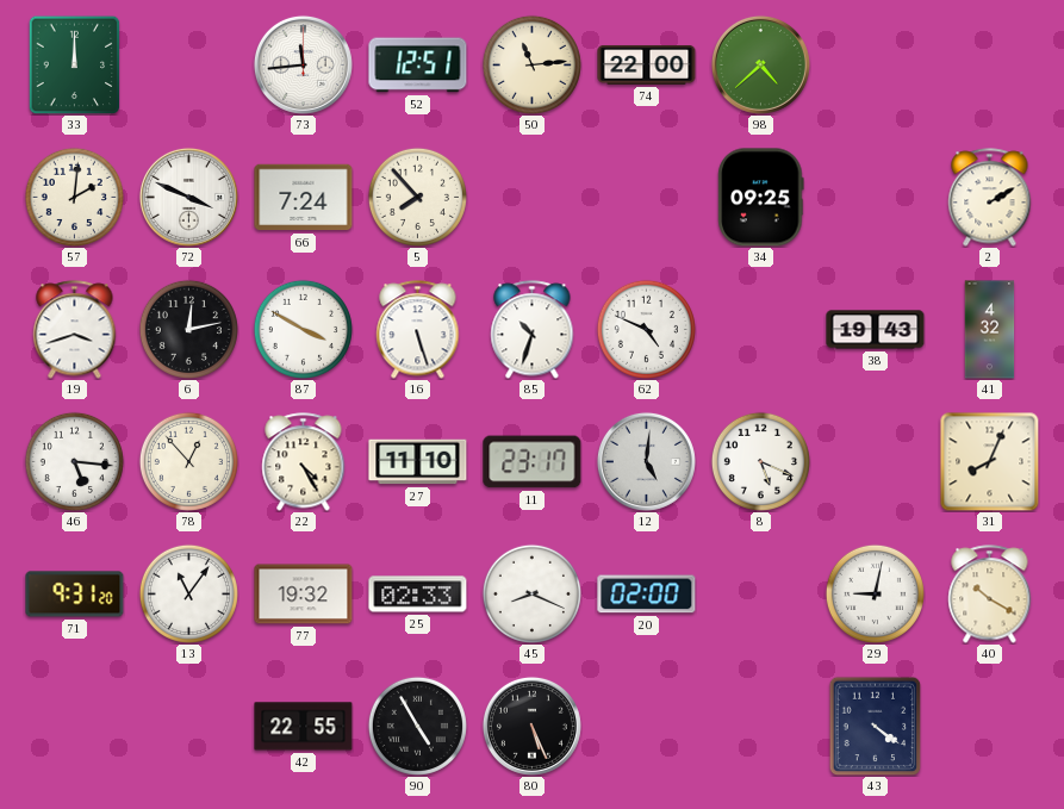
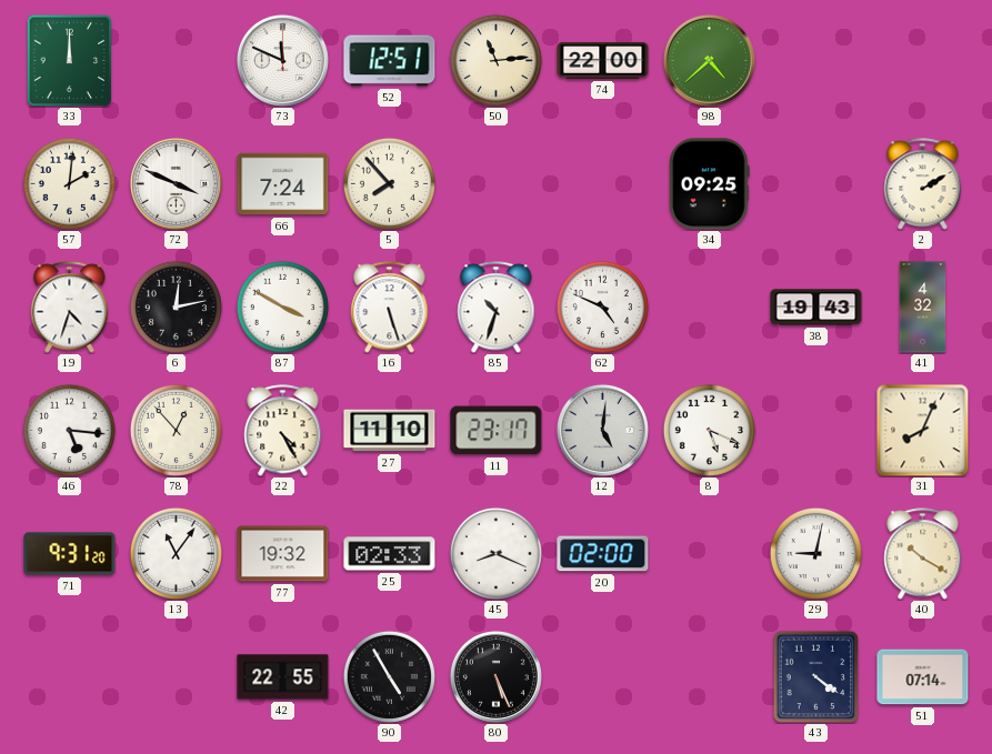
73: 11:44 -> 11:49
19: 3:42 -> 4:33
51: none -> 07:14
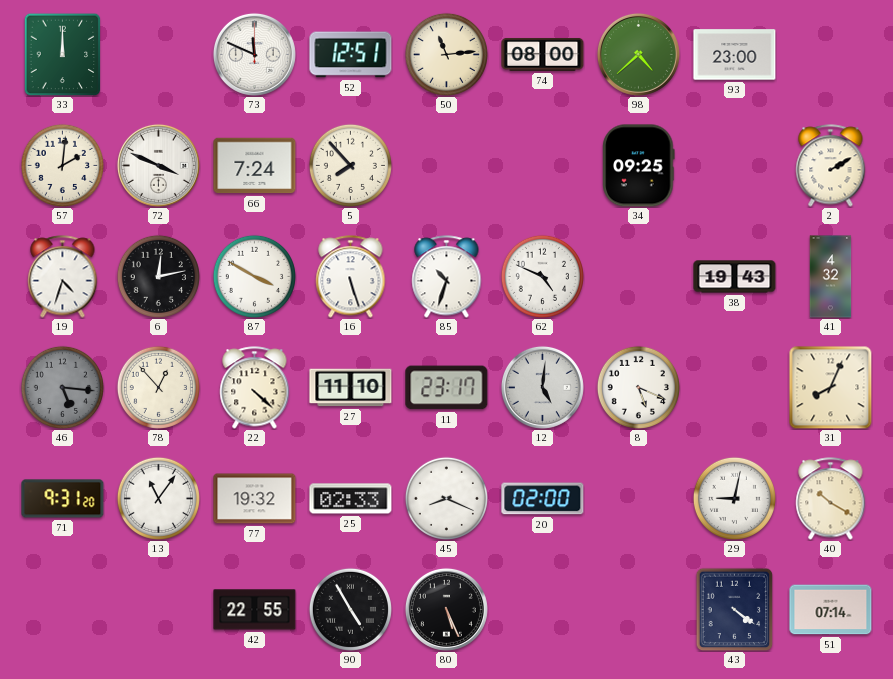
74: 22:00 -> 08:00
93: none -> 23:00
46 dial: white -> grey
22: 4:25 -> 4:22
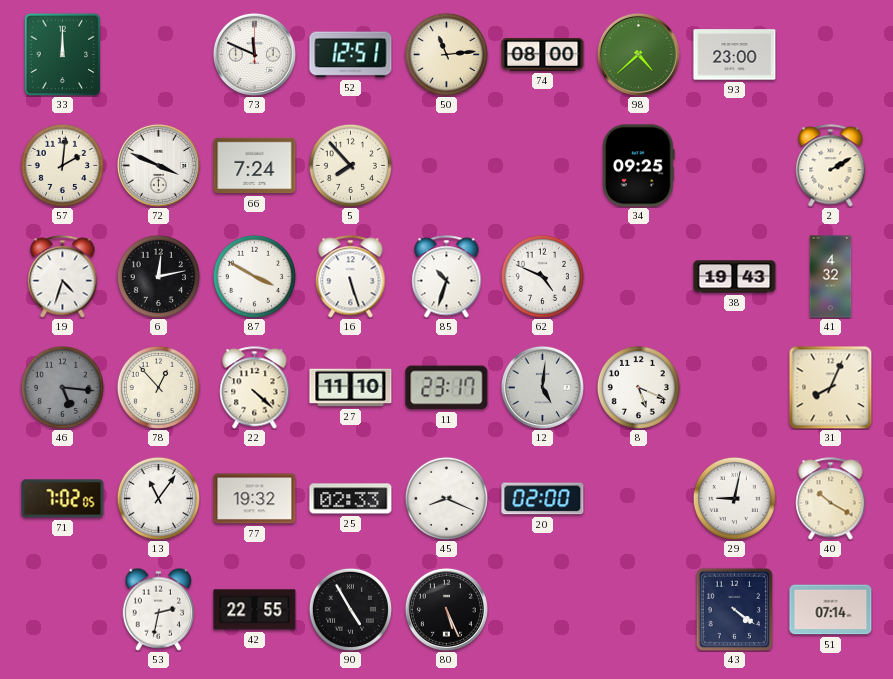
71: 9:31 -> 7:02
53: none -> 2:32
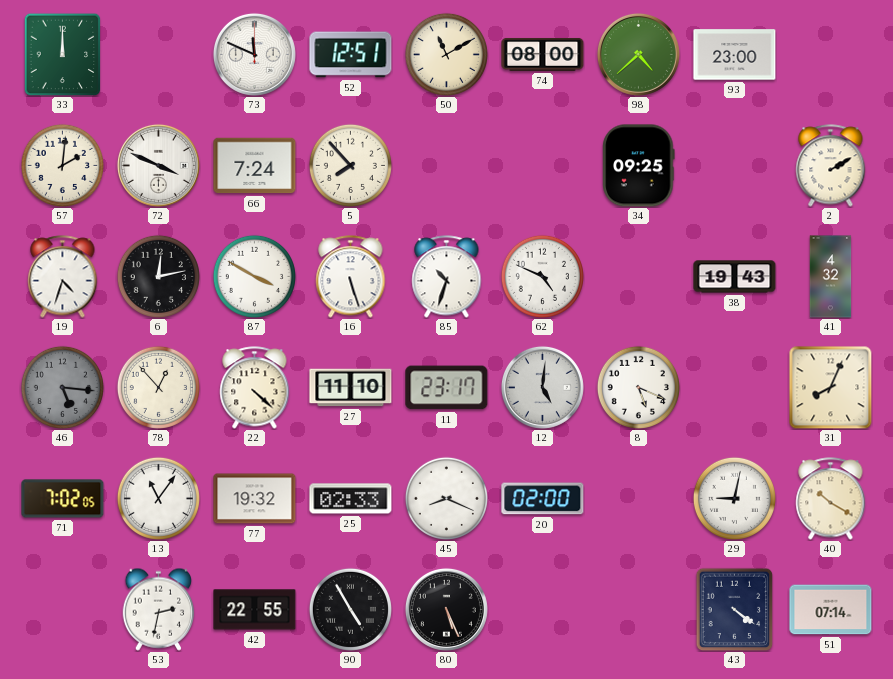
50: 11:14 -> 11:10
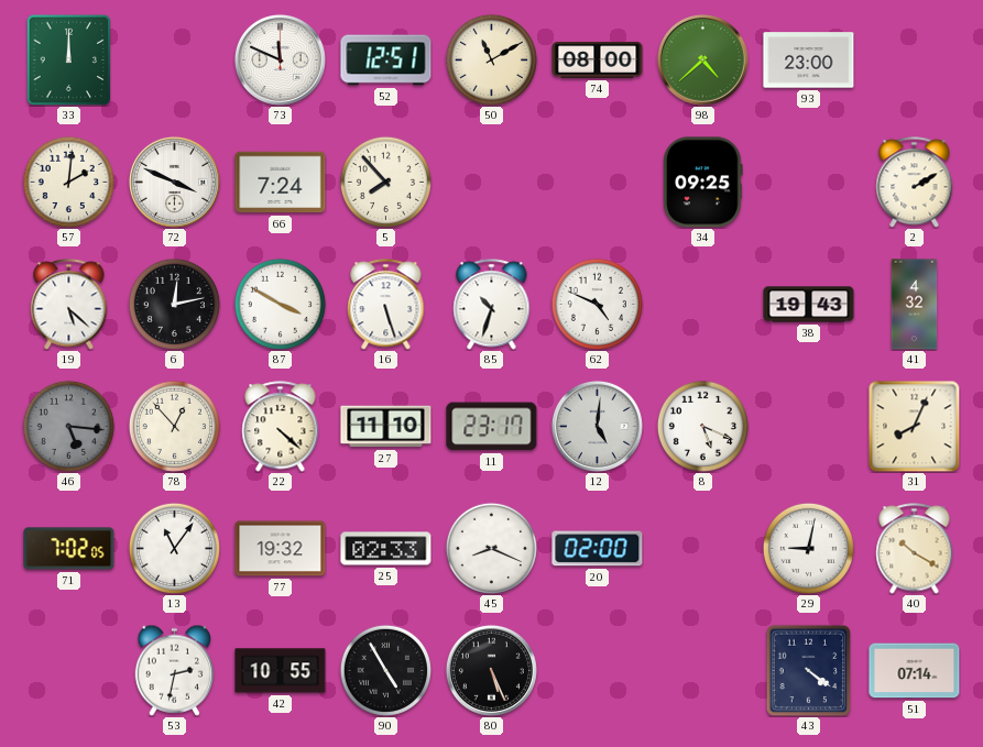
19: 4:33 -> 5:22
42: 22:55 -> 10:55
